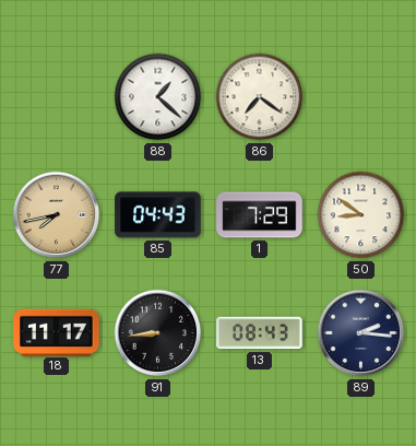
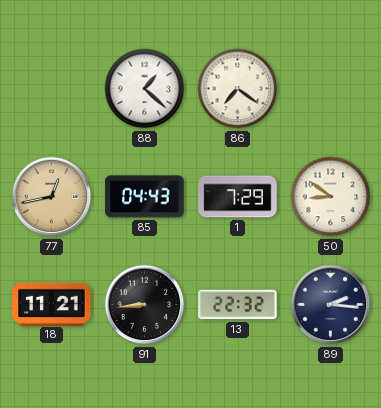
77: 7:43 -> 12:43
18: 11:17 -> 11:21
13: 08:43 -> 22:32
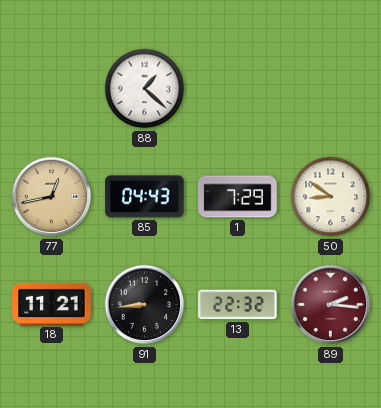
86: 7:21 -> none
89 dial: navy -> burgundy
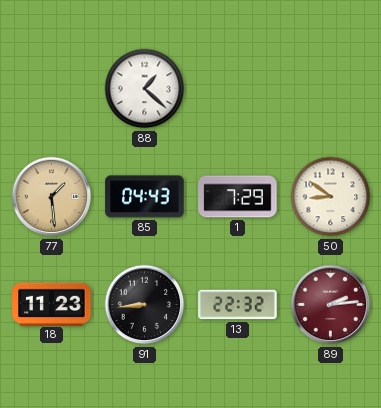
77: 12:43 -> 1:29
18: 11:21 -> 11:23
89: 2:16 -> 2:14
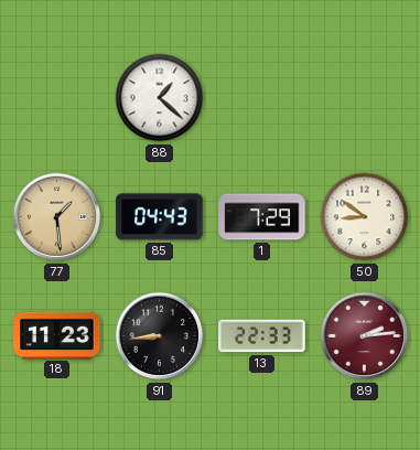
13: 22:32 -> 22:33
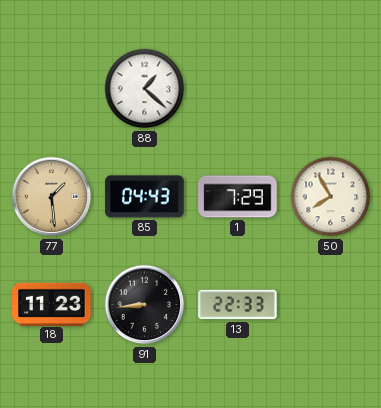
50: 8:51 -> 7:55
89: 2:14 -> none
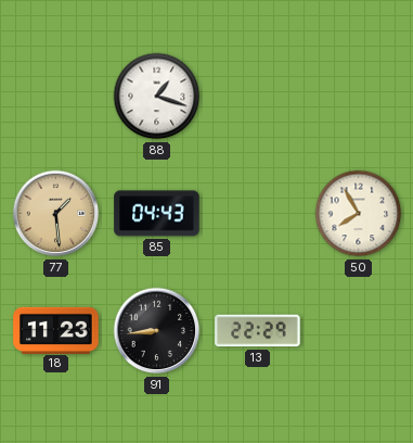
88: 1:22 -> 1:18
1: 7:29 -> none
13: 22:33 -> 22:29
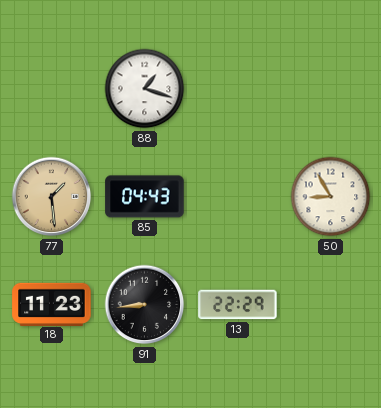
50: 7:55 -> 8:55
